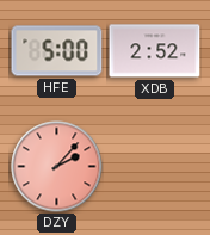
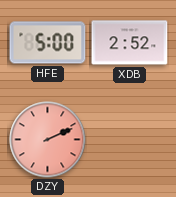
DZY: 2:07 -> 2:11
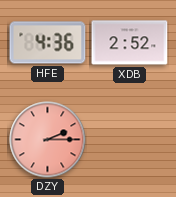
HFE: 5:00 -> 4:36
DZY: 2:11 -> 2:15
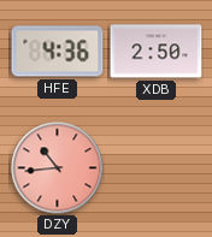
XDB: 2:52 -> 2:50
DZY: 2:15 -> 10:44
